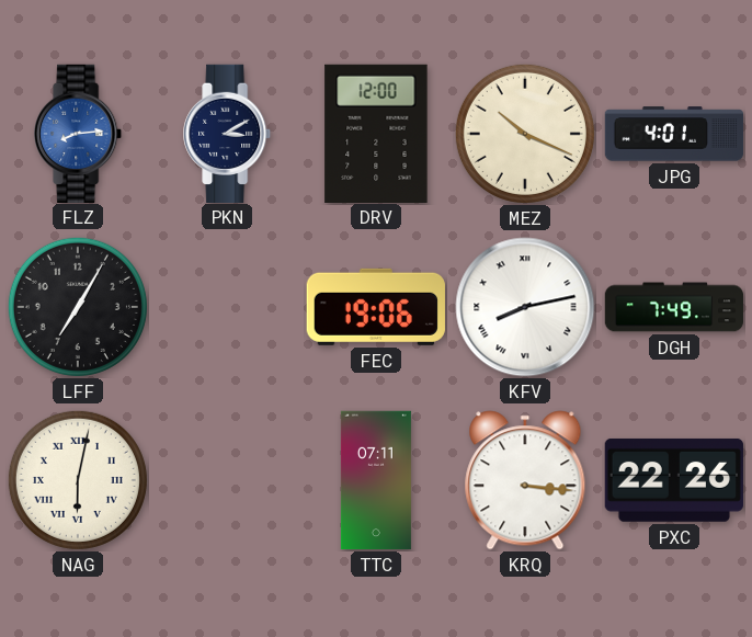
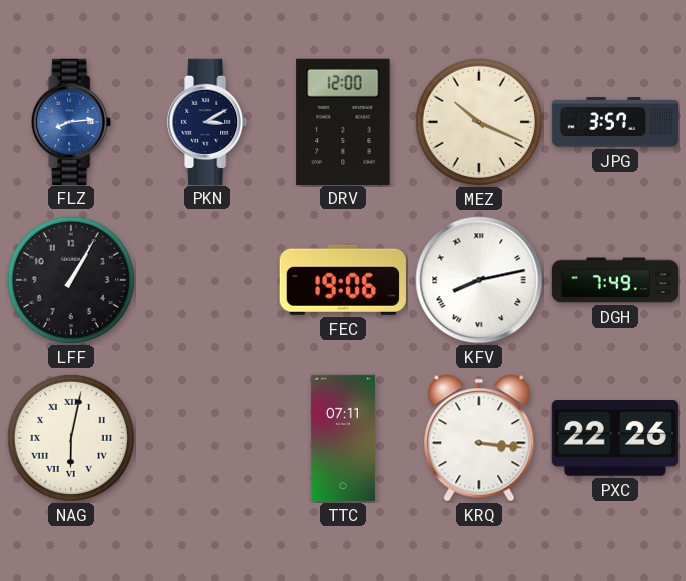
JPG: 4:01 -> 3:57
LFF: 7:05 -> 1:05
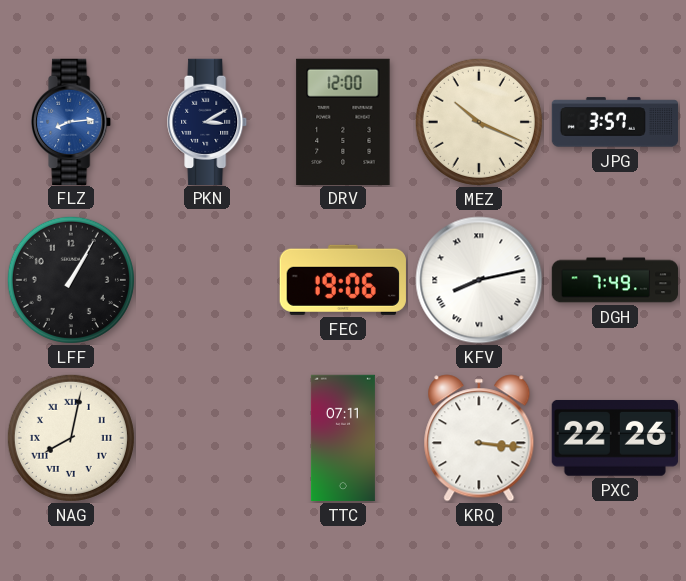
NAG: 6:02 -> 8:02
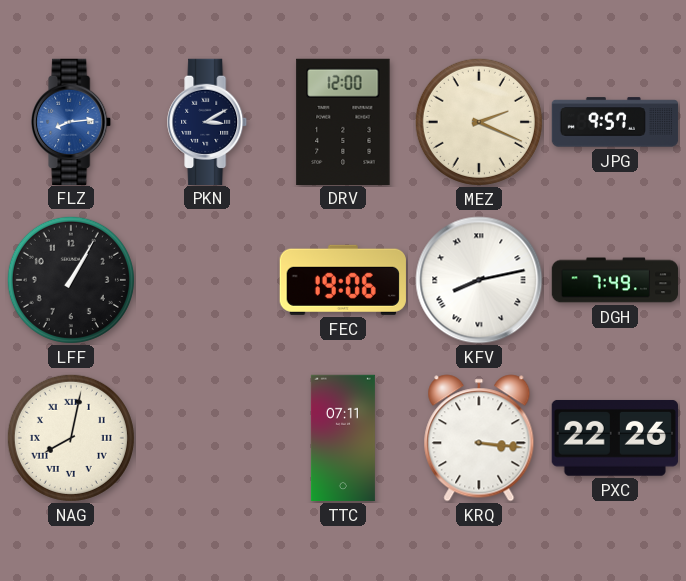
MEZ: 10:19 -> 2:19
JPG: 3:57 -> 9:57
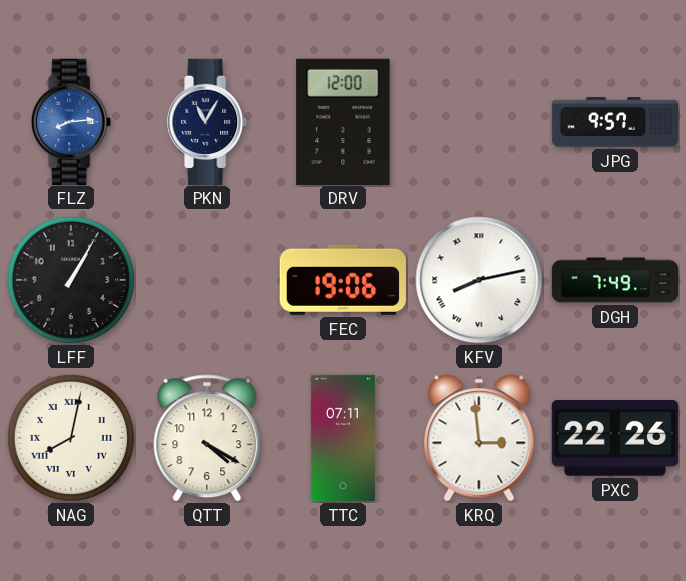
PKN: 3:10 -> 11:05
MEZ: 2:19 -> none
QTT: none -> 4:20
KRQ: 3:16 -> 2:59
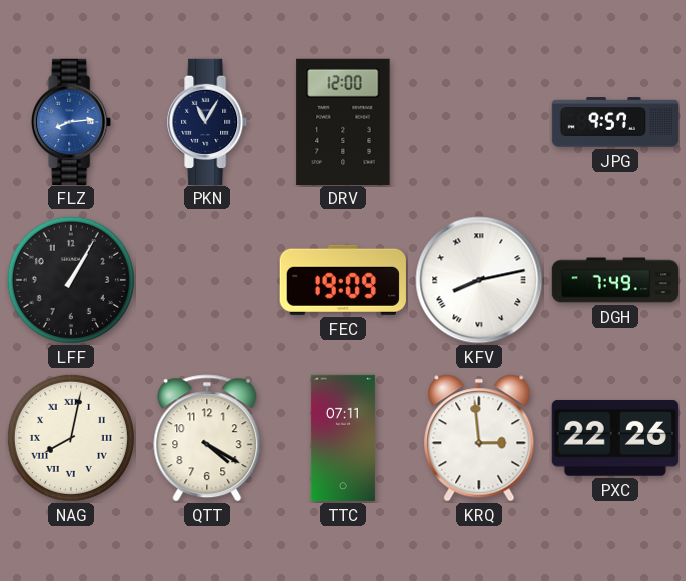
FEC: 19:06 -> 19:09
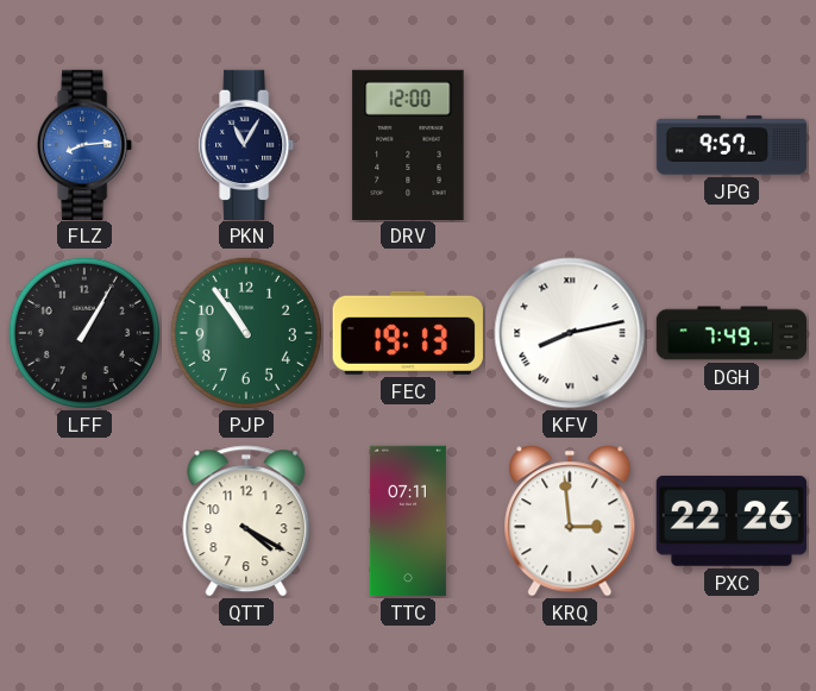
PJP: none -> 10:54
FEC: 19:09 -> 19:13
NAG: 8:02 -> none
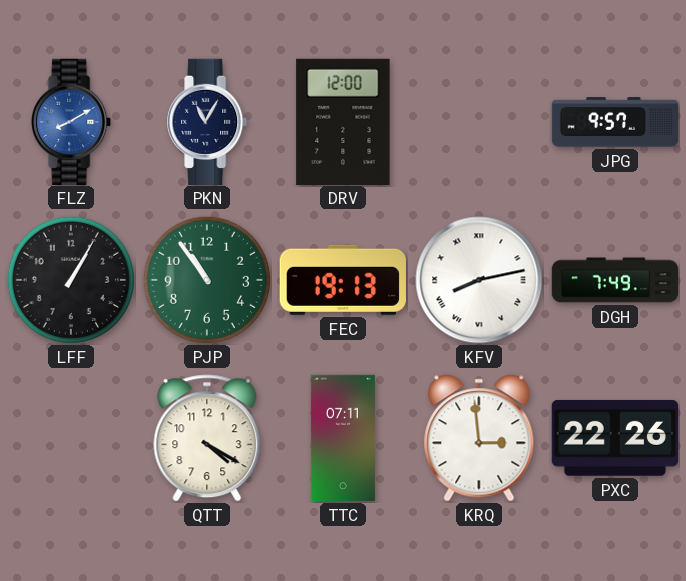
FLZ: 8:14 -> 8:10
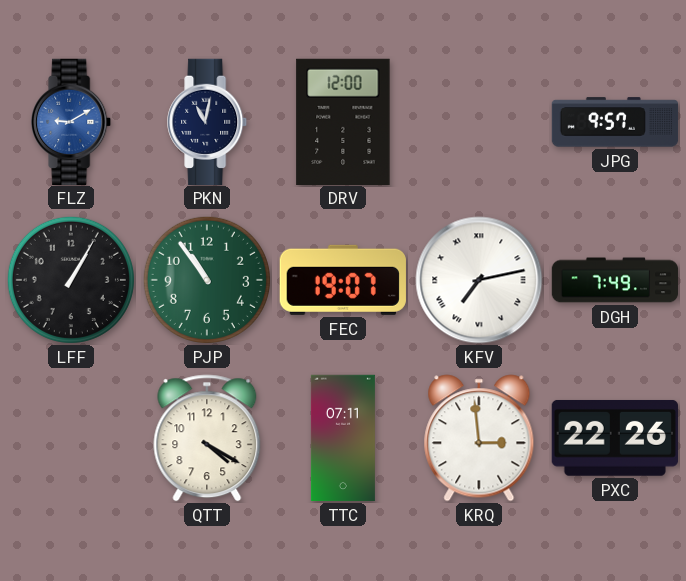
FLZ: 8:10 -> 9:10
PKN: 11:05 -> 11:02
FEC: 19:13 -> 19:07
KFV: 8:13 -> 7:13
